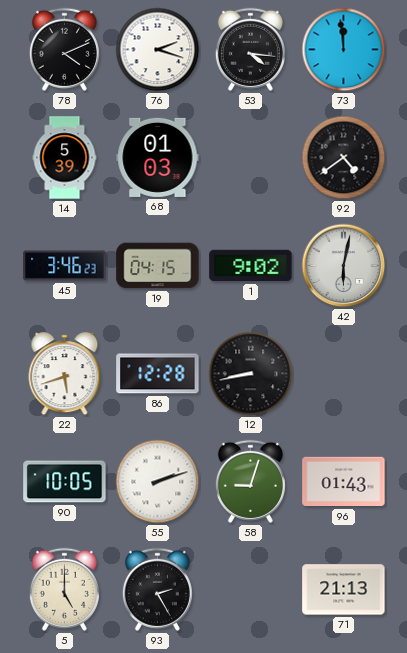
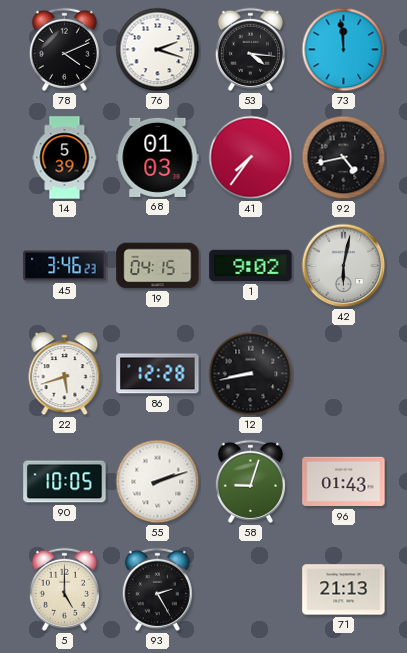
41: none -> 7:36
92: 4:39 -> 4:43
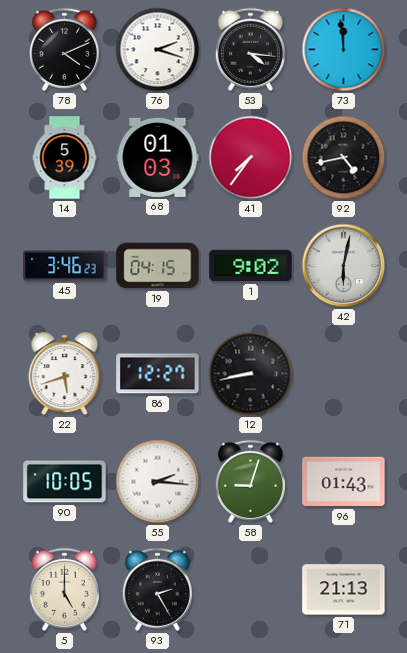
86: 12:28 -> 12:27
55: 2:12 -> 2:16
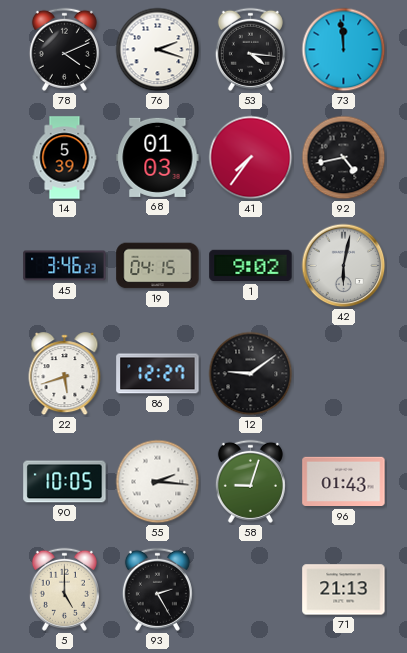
12: 8:43 -> 9:09
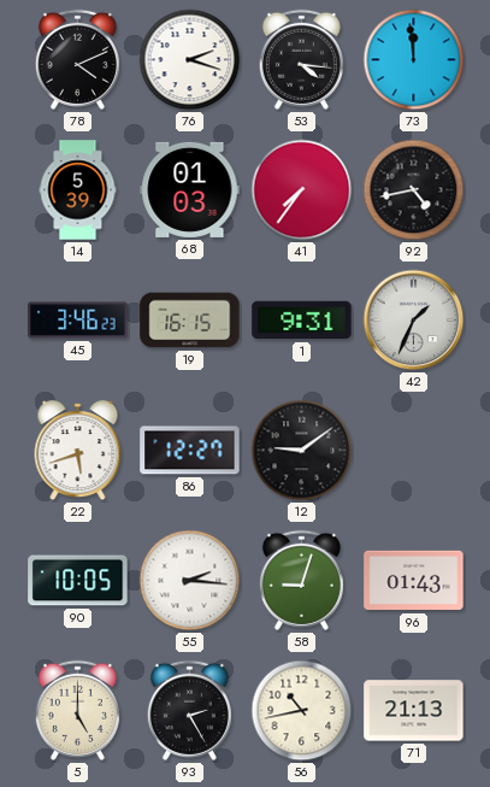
19: 04:15 -> 16:15
1: 9:02 -> 9:31
42: 6:02 -> 1:34
56: none -> 10:43
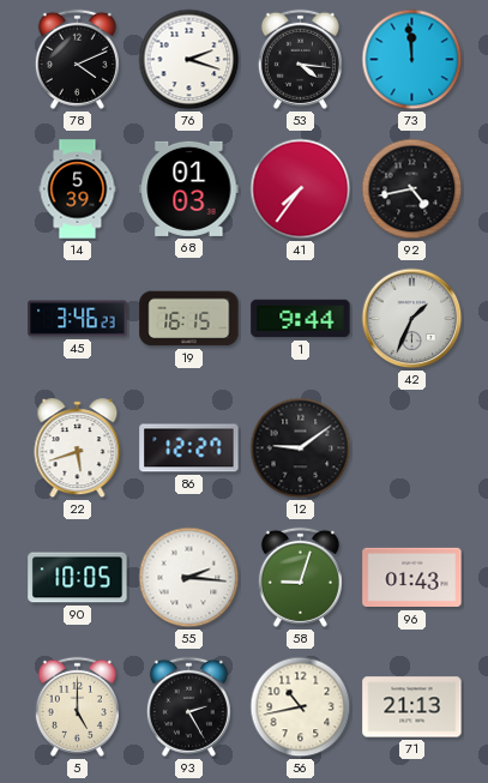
1: 9:31 -> 9:44
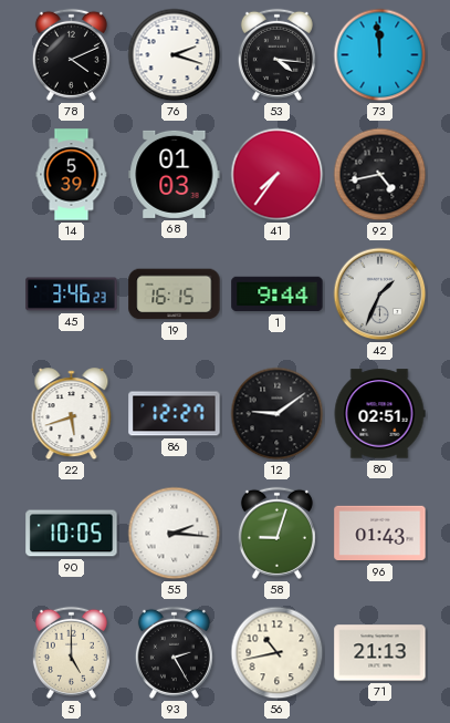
80: none -> 02:51
